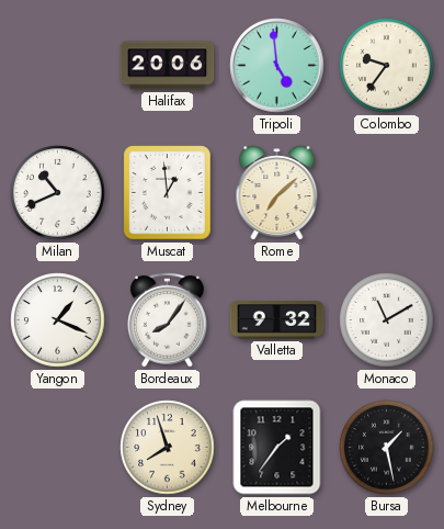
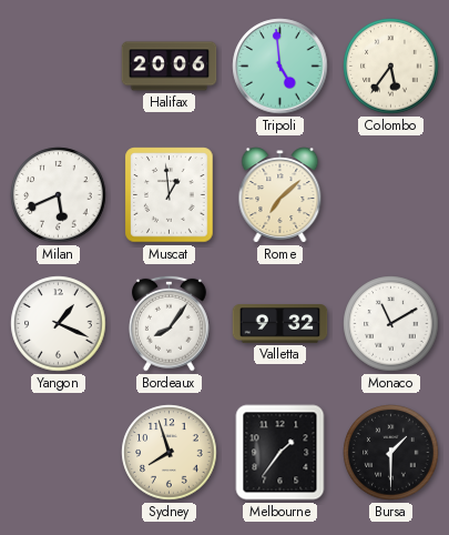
Colombo: 9:36 -> 5:36
Milan: 10:41 -> 5:41
Bursa: 1:28 -> 1:30
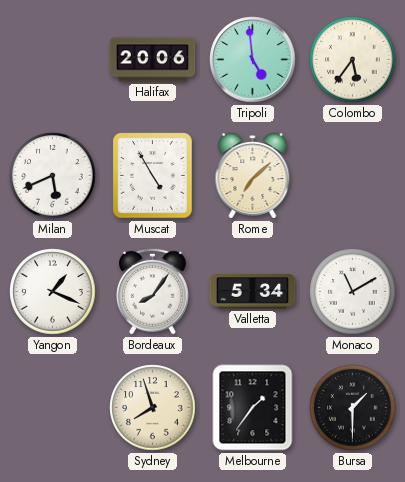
Muscat: 12:59 -> 4:55
Valletta: 9:32 -> 5:34
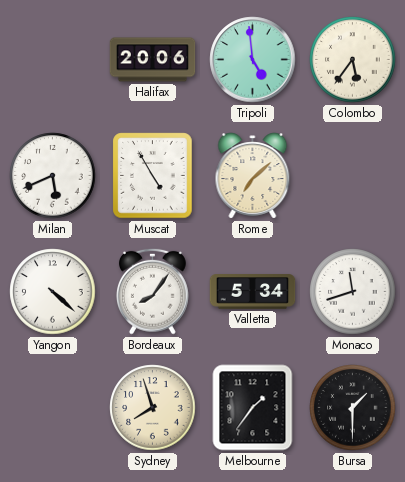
Yangon: 1:19 -> 4:22
Monaco: 11:10 -> 11:42
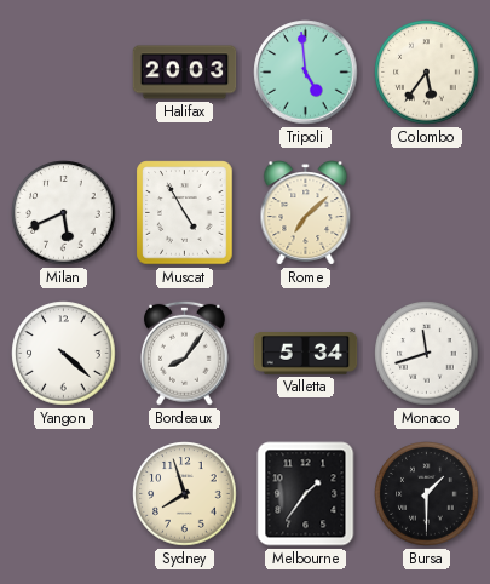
Halifax: 20:06 -> 20:03
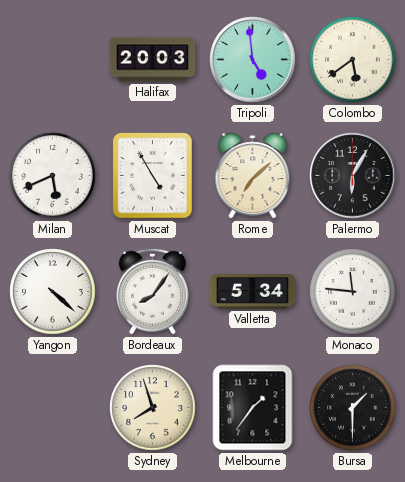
Colombo: 5:36 -> 5:39
Palermo: none -> 6:05
Monaco: 11:42 -> 11:46
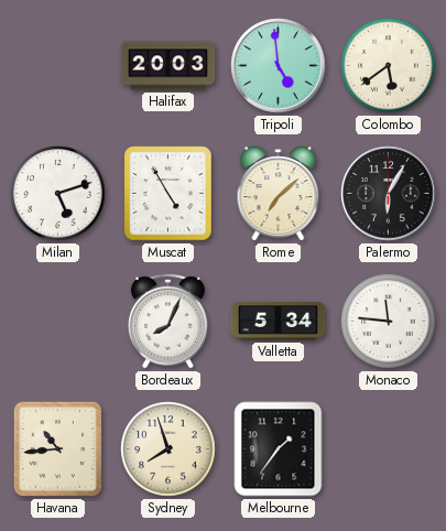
Milan: 5:41 -> 5:12
Yangon: 4:22 -> none
Bordeaux: 8:06 -> 8:04
Havana: none -> 10:44
Bursa: 1:30 -> none
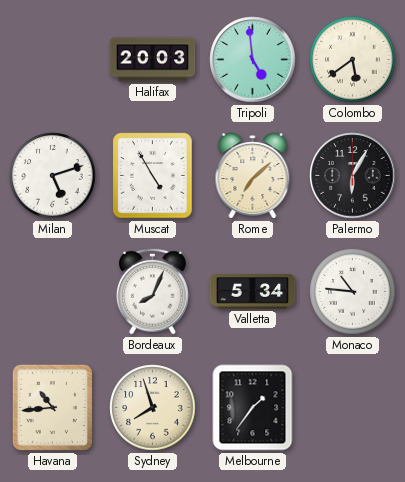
Monaco: 11:46 -> 10:46
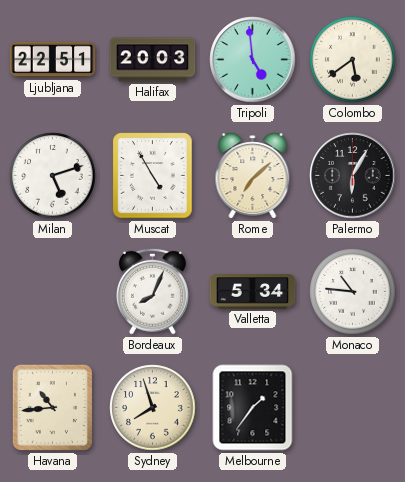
Ljubljana: none -> 22:51
